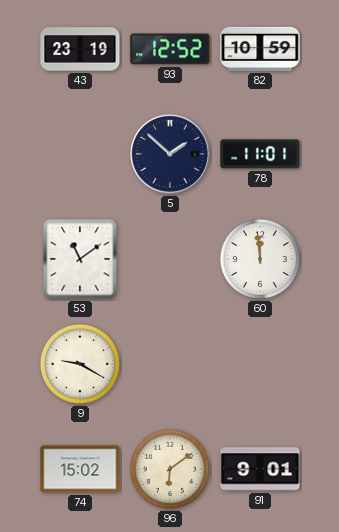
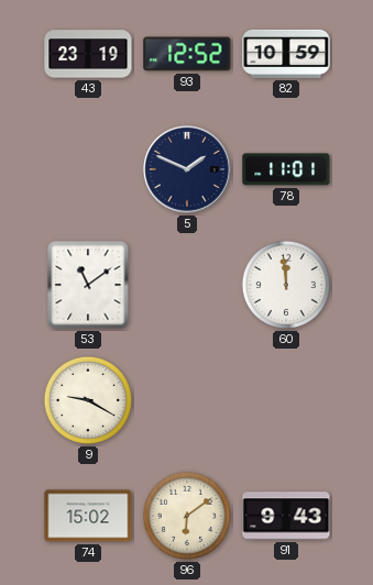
5: 1:52 -> 1:49
91: 9:01 -> 9:43
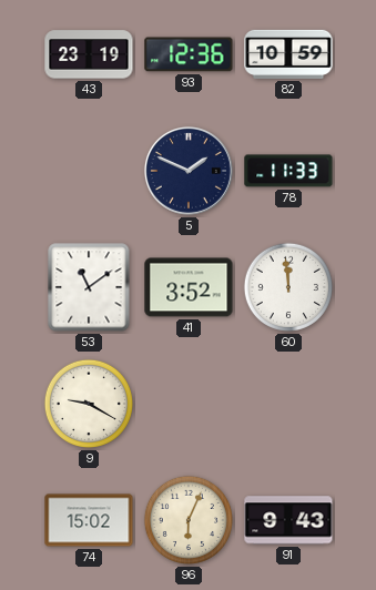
93: 12:52 -> 12:36
78: 11:01 -> 11:33
41: none -> 3:52
96: 6:09 -> 6:04
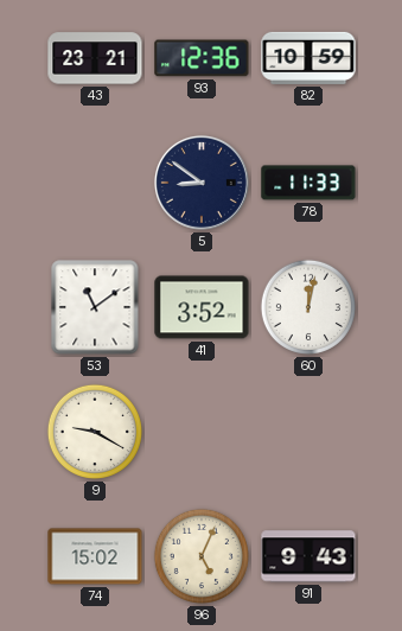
43: 23:19 -> 23:21
5: 1:49 -> 8:51
60: 11:59 -> 12:02
96: 6:04 -> 5:04
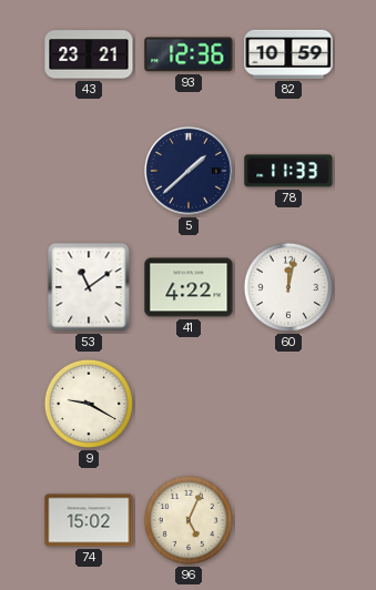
5: 8:51 -> 1:38
41: 3:52 -> 4:22
91: 9:43 -> none
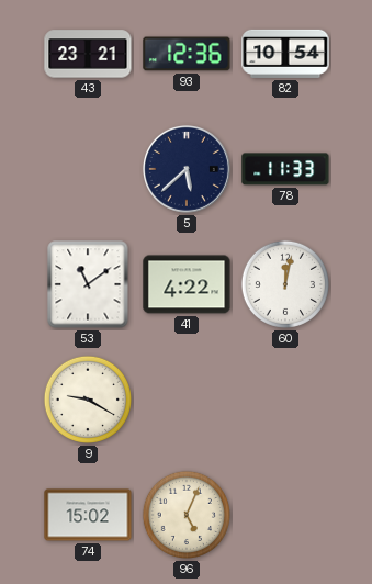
82: 10:59 -> 10:54
5: 1:38 -> 5:38
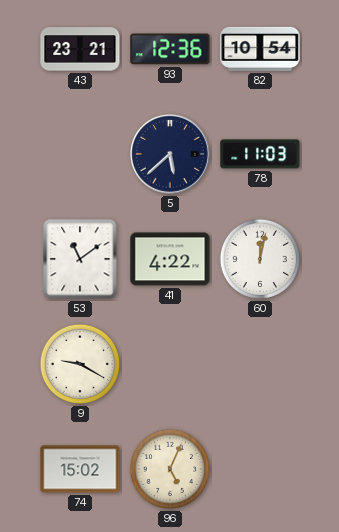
78: 11:33 -> 11:03
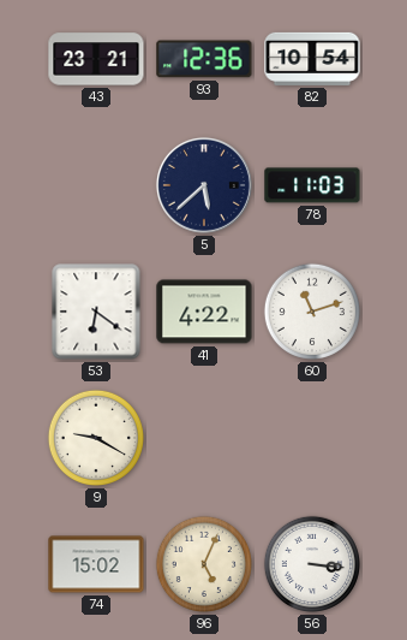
53: 11:09 -> 6:21
60: 12:02 -> 11:12
56: none -> 3:16
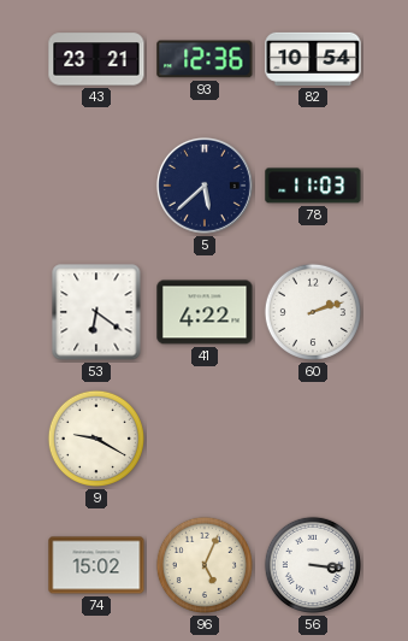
60: 11:12 -> 2:12
